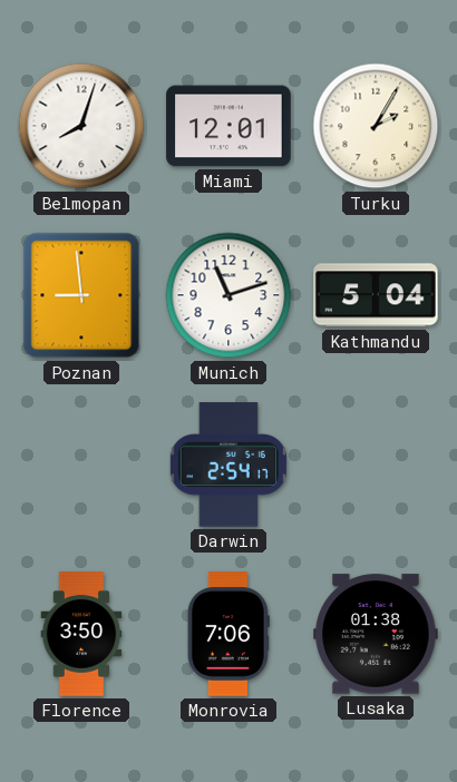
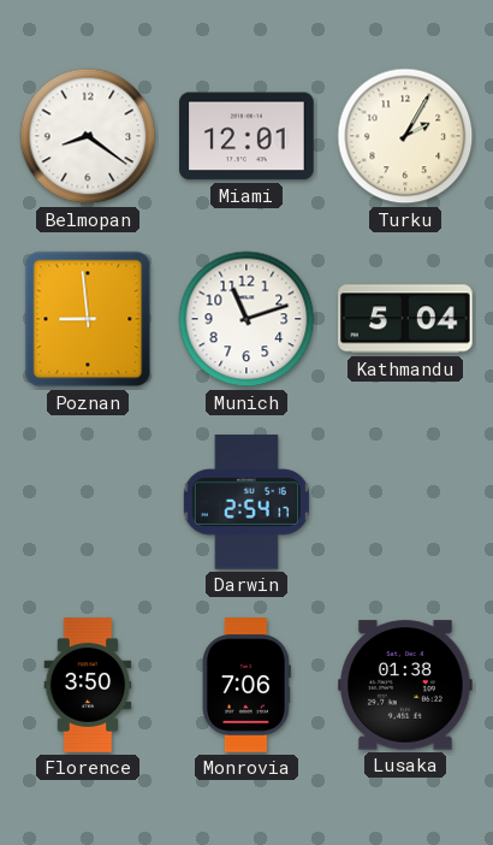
Belmopan: 8:03 -> 8:21
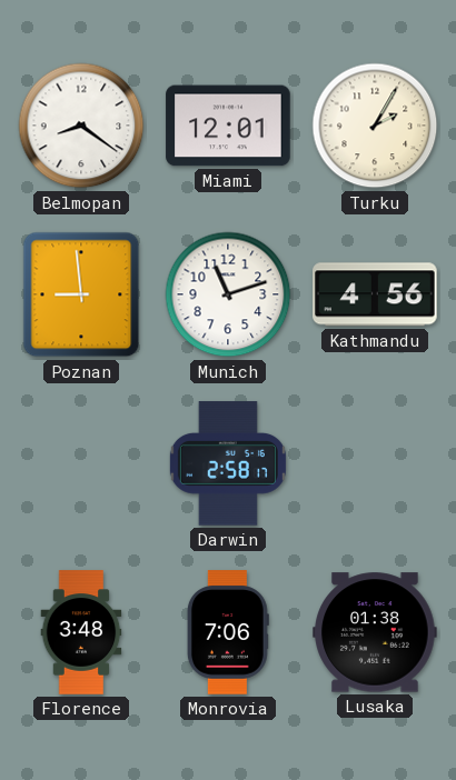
Kathmandu: 5:04 -> 4:56
Darwin: 2:54 -> 2:58
Florence: 3:50 -> 3:48
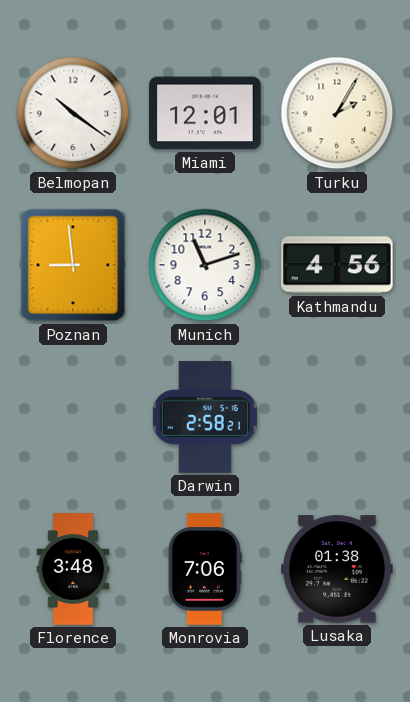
Belmopan: 8:21 -> 10:21
Darwin: 2:58:17 -> 2:58:21
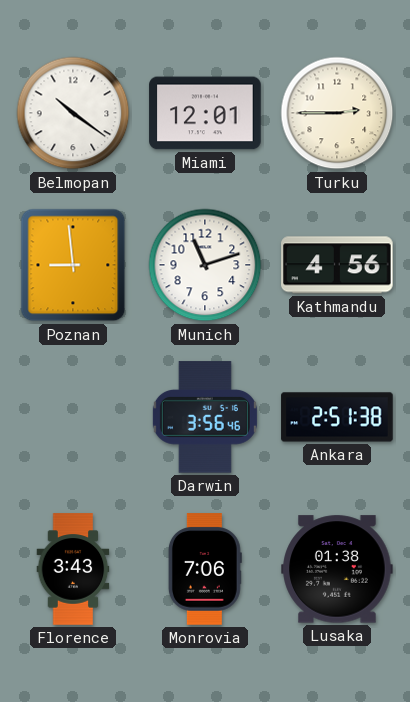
Turku: 2:05 -> 2:45
Darwin: 2:58 -> 3:56
Ankara: none -> 2:51
Florence: 3:48 -> 3:43
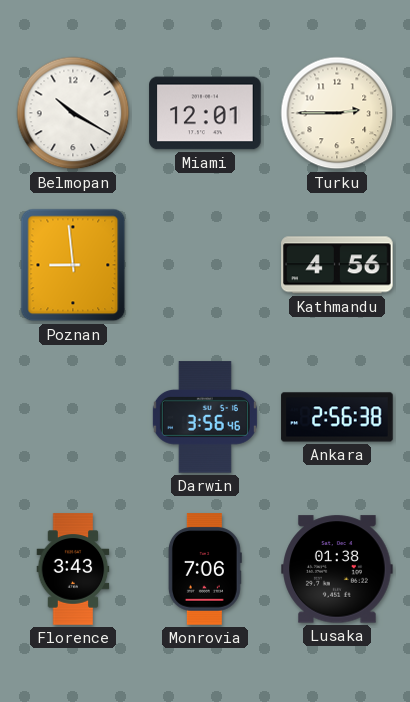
Belmopan: 10:21 -> 10:20
Munich: 11:12 -> none
Ankara: 2:51 -> 2:56
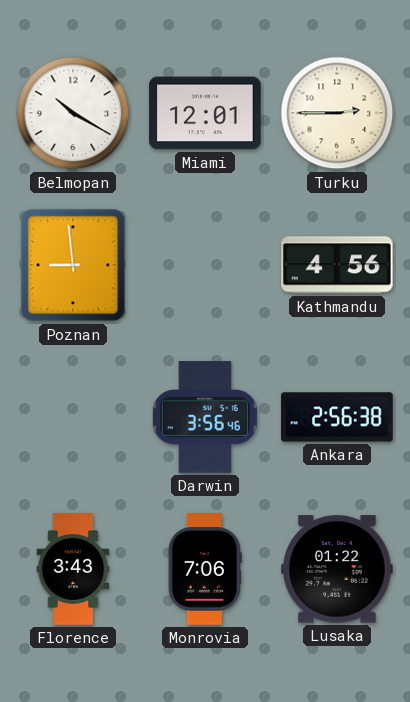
Lusaka: 01:38 -> 01:22
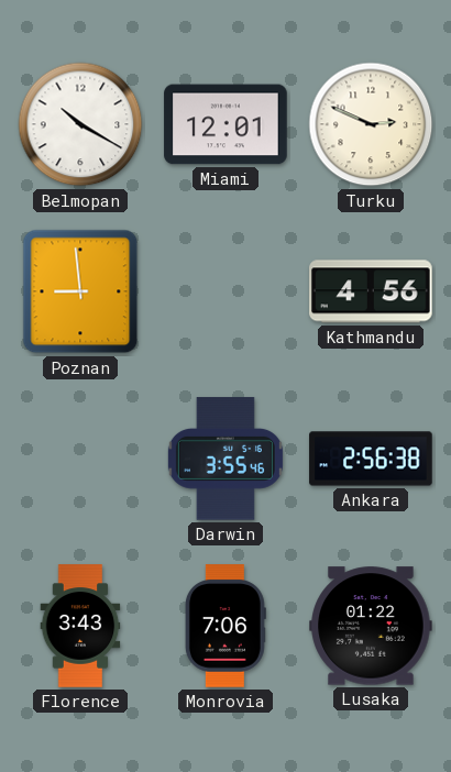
Turku: 2:45 -> 2:49
Darwin: 3:56 -> 3:55
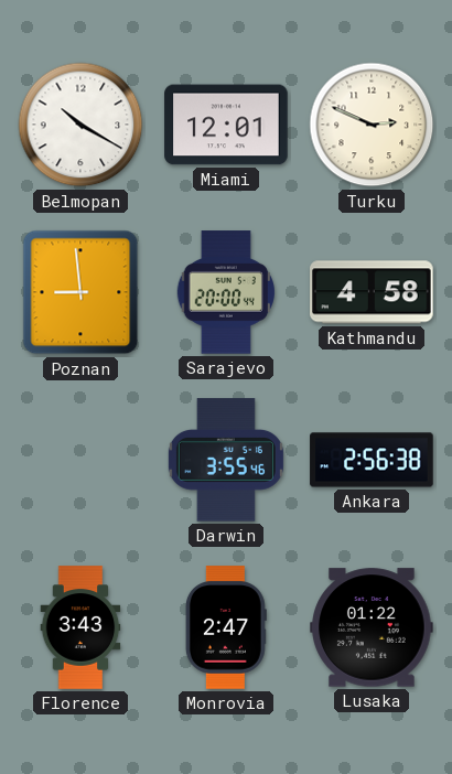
Sarajevo: none -> 20:00
Kathmandu: 4:56 -> 4:58
Monrovia: 7:06 -> 2:47
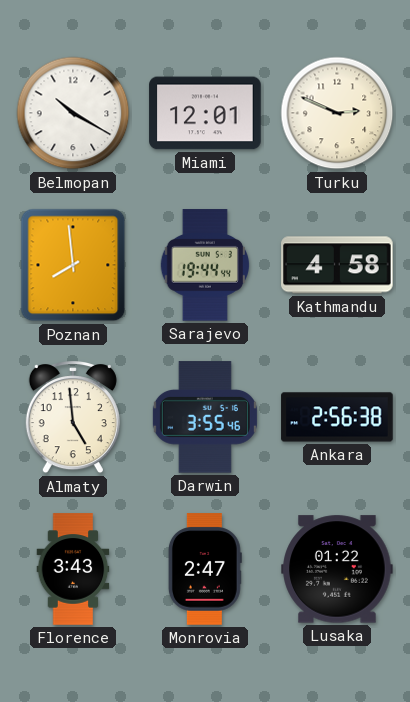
Poznan: 8:59 -> 7:59
Sarajevo: 20:00 -> 19:44
Almaty: none -> 4:59
